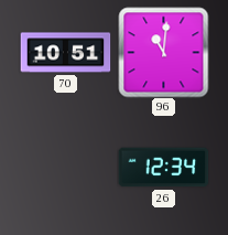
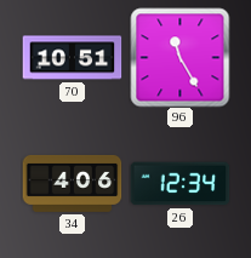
96: 11:01 -> 11:25
34: none -> 4:06
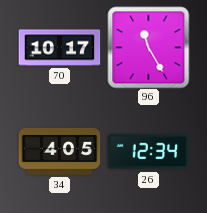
70: 10:51 -> 10:17
34: 4:06 -> 4:05
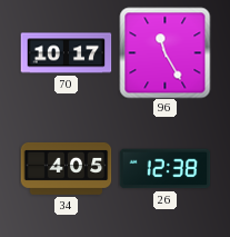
26: 12:34 -> 12:38
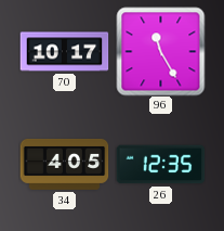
26: 12:38 -> 12:35
